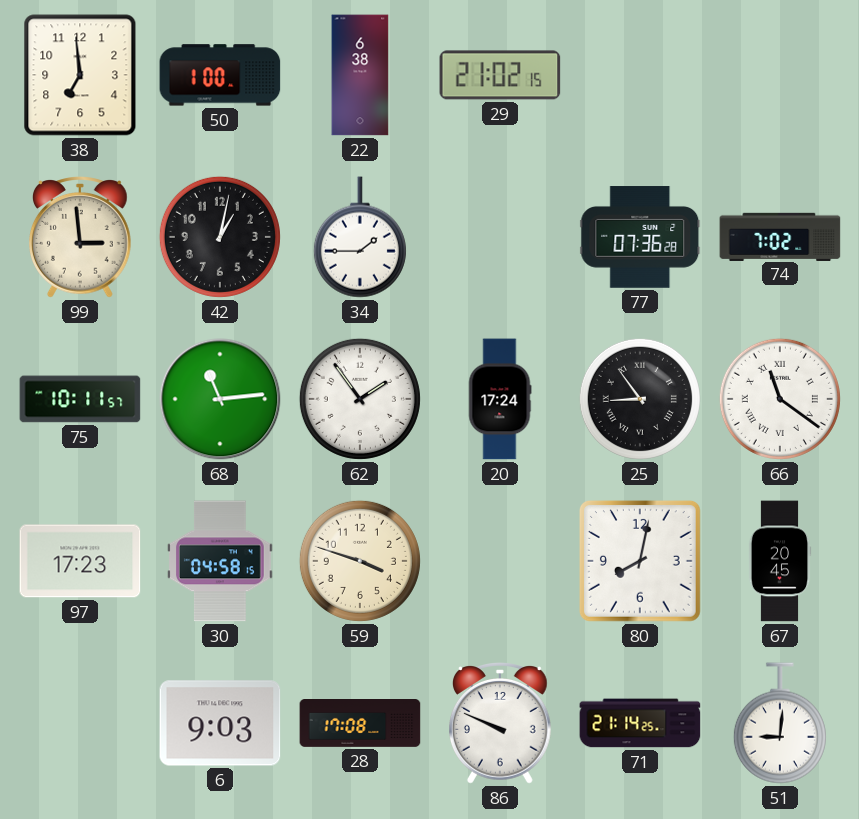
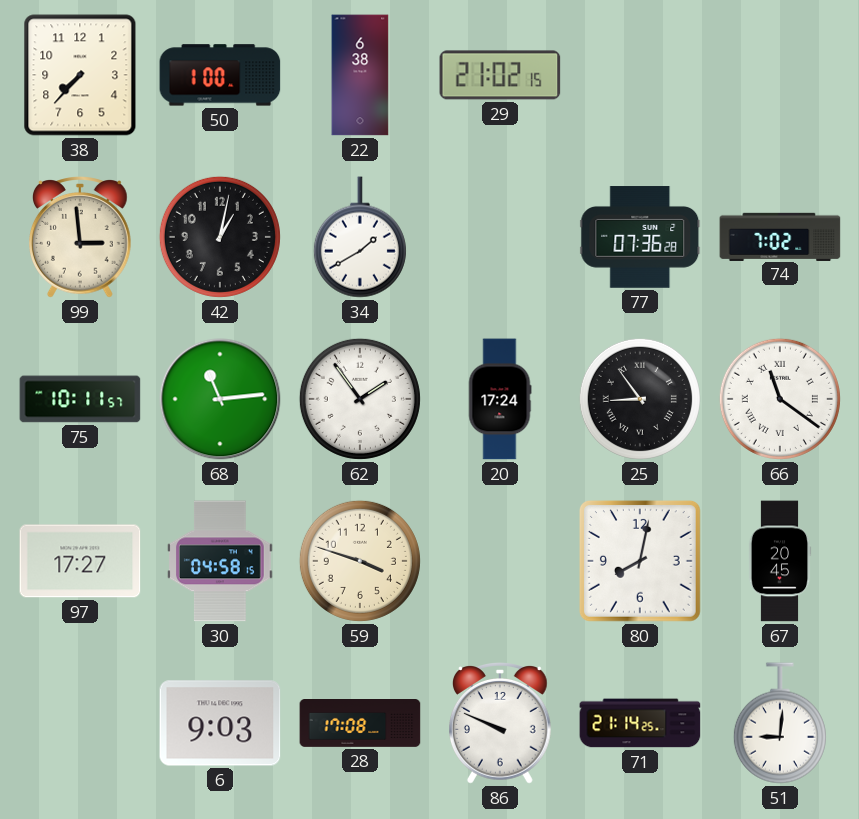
38: 6:59 -> 7:37
34: 1:45 -> 1:40
97: 17:23 -> 17:27
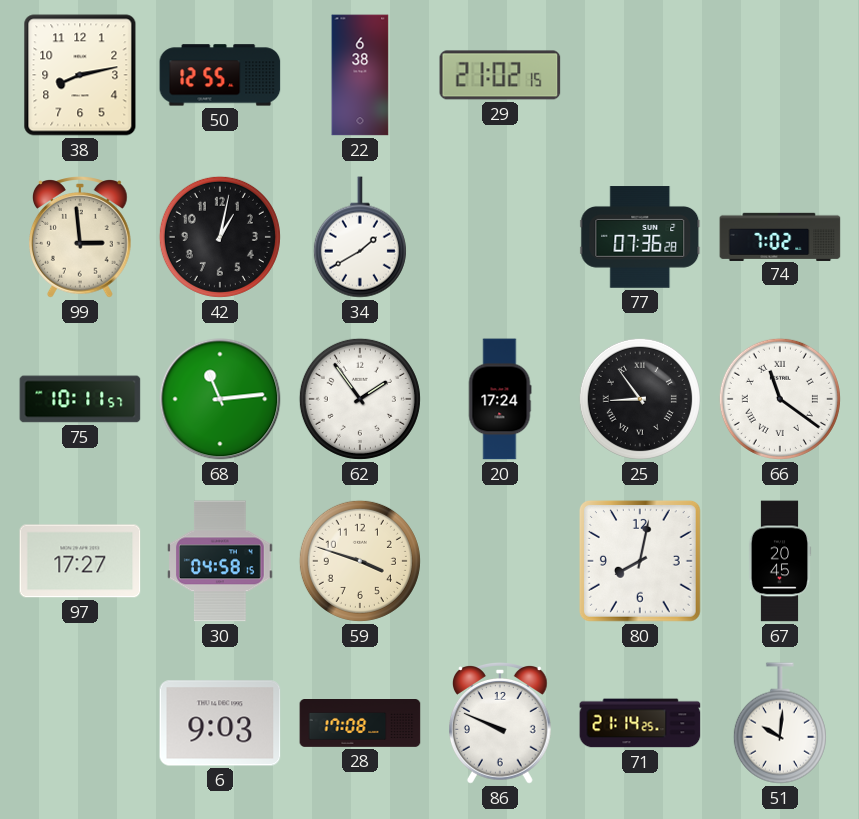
38: 7:37 -> 8:13
50: 1:00 -> 12:55
51: 9:01 -> 10:01
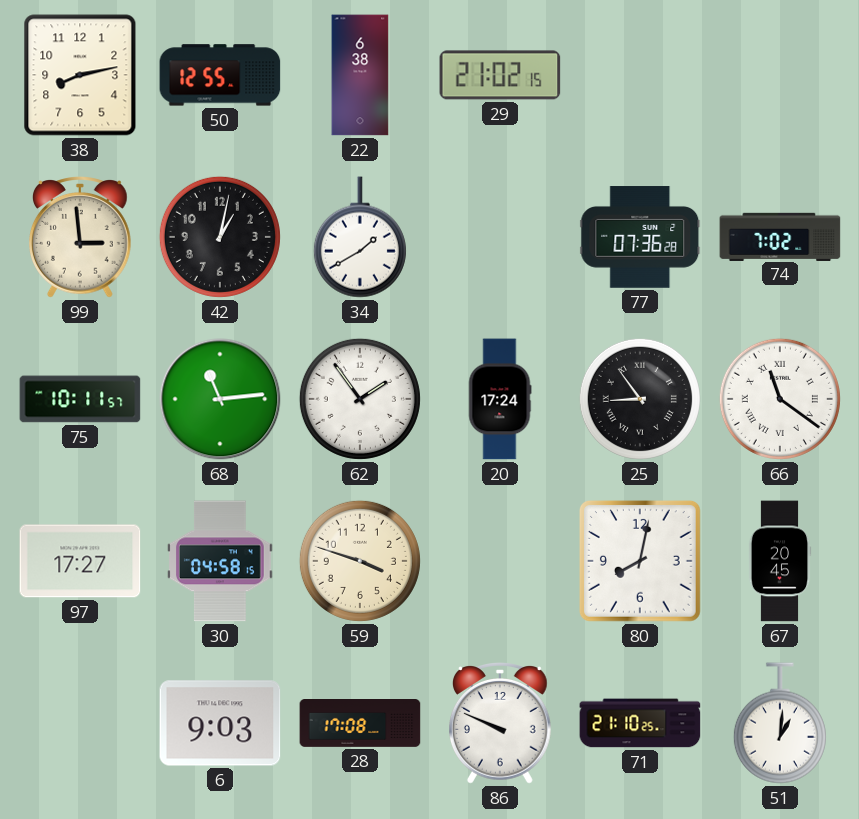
71: 21:14 -> 21:10
51: 10:01 -> 1:01
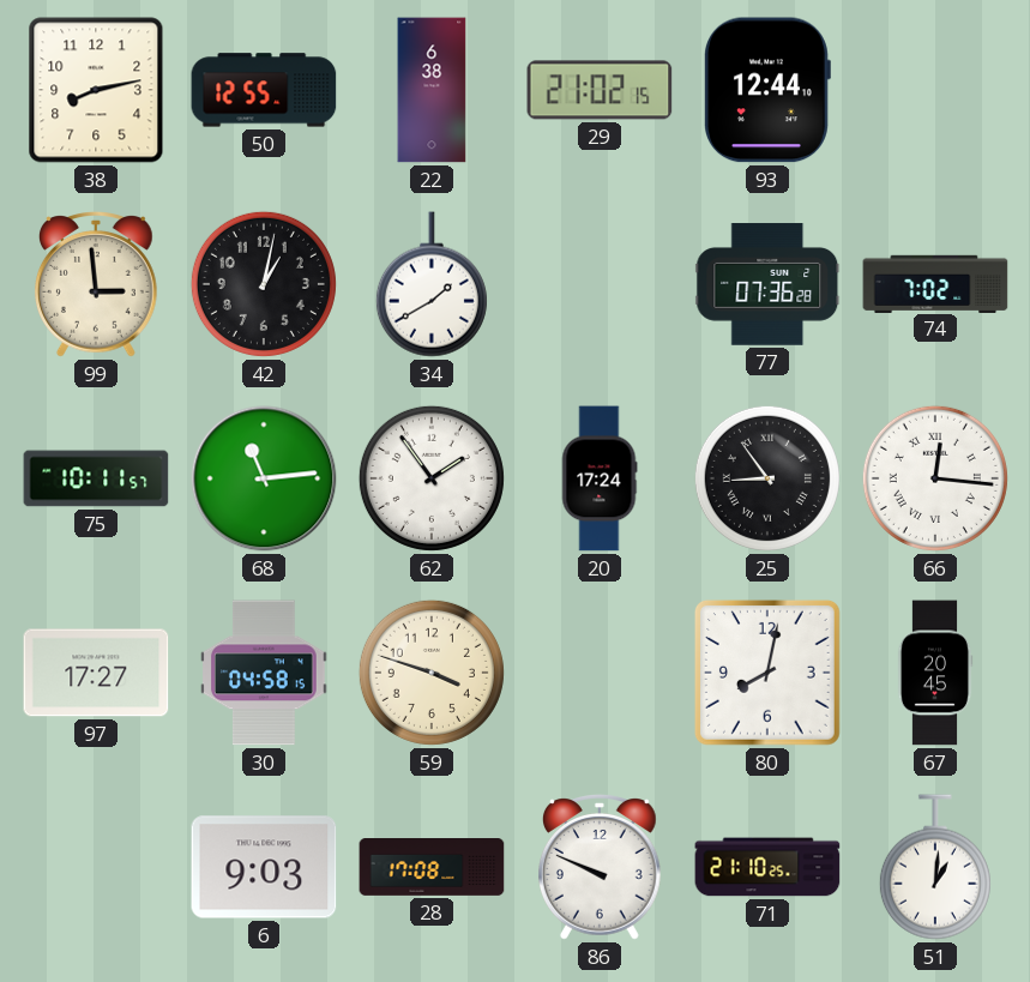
93: none -> 12:44
66: 11:21 -> 12:16
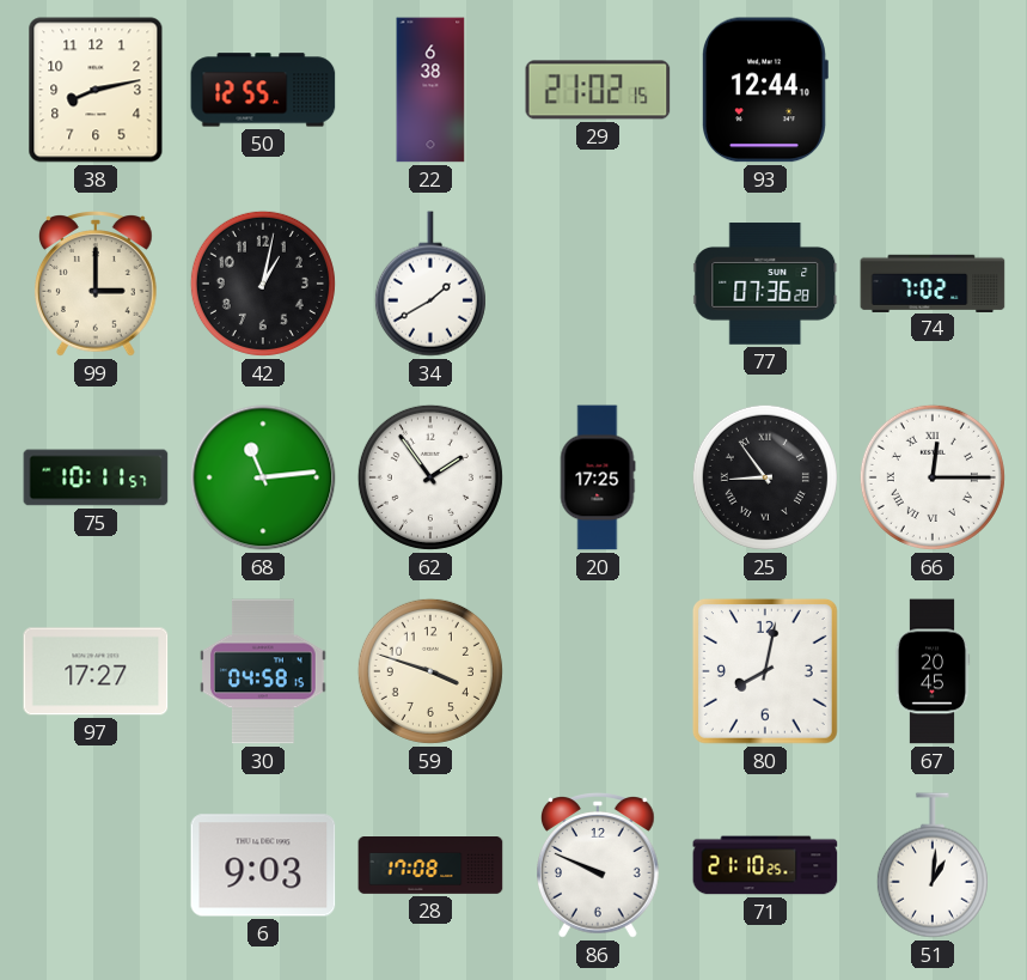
99: 2:59 -> 3:00
20: 17:24 -> 17:25
66: 12:16 -> 12:15
